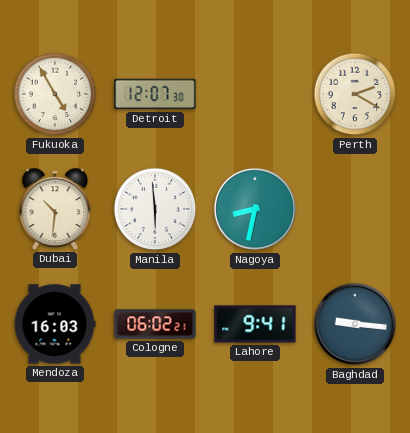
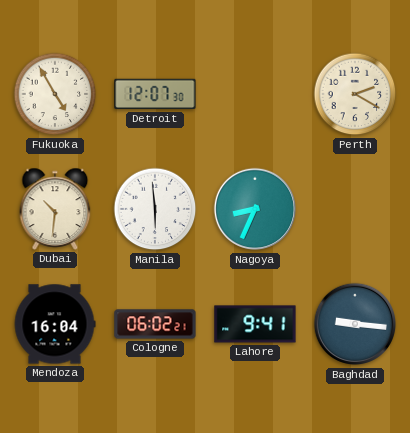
Nagoya: 8:32 -> 8:34
Mendoza: 16:03 -> 16:04
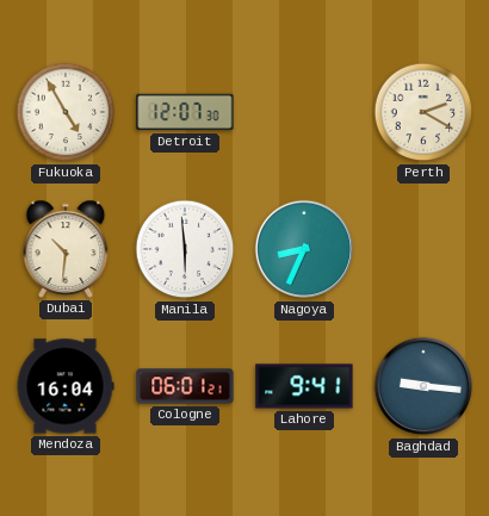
Cologne: 06:02 -> 06:01
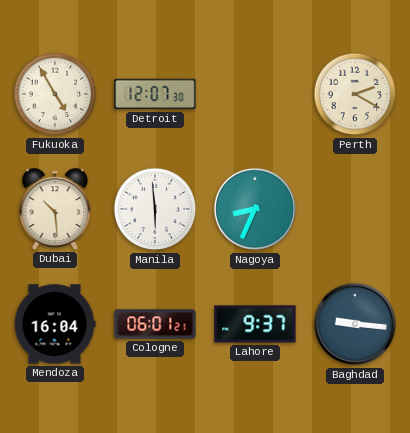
Dubai: 10:31 -> 10:29
Lahore: 9:41 -> 9:37
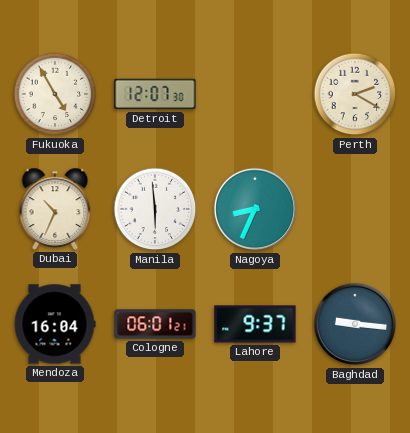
Dubai: 10:29 -> 10:34
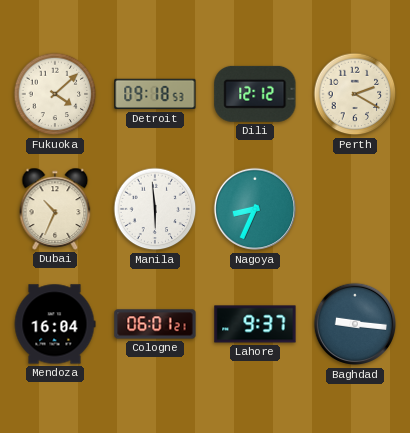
Fukuoka: 4:55 -> 4:08
Detroit: 12:07 -> 09:18
Dili: none -> 12:12
